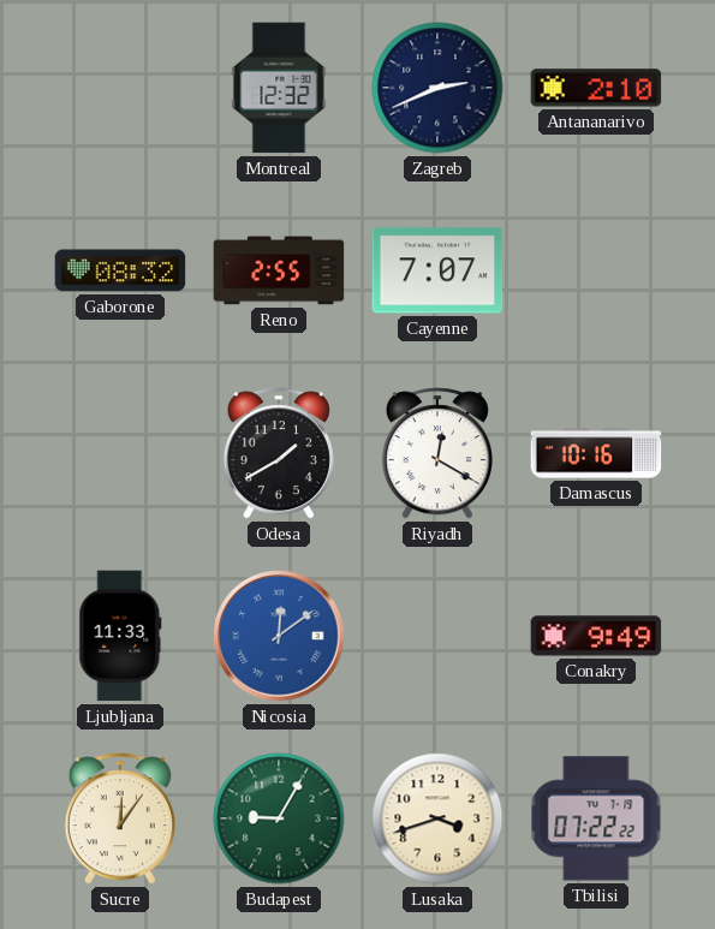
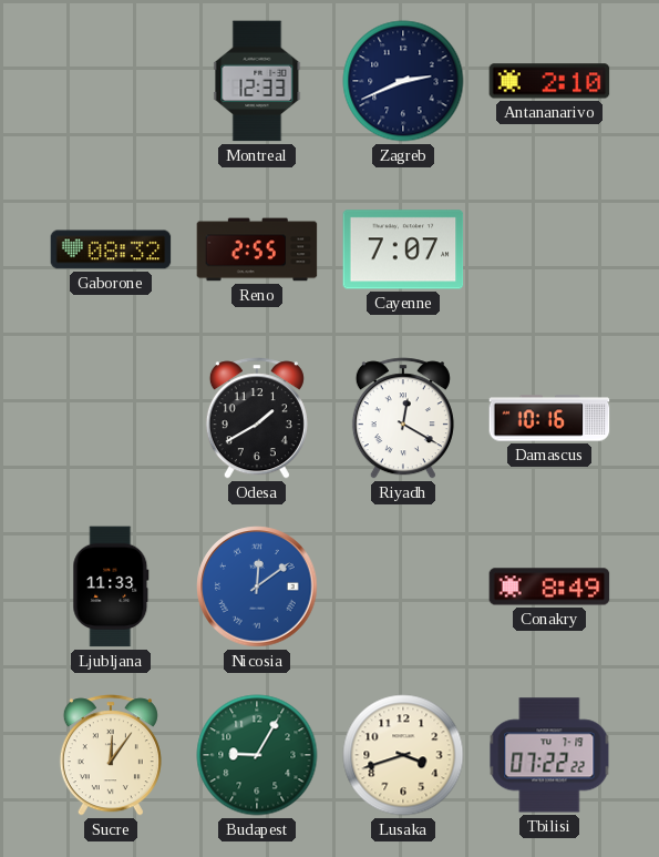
Montreal: 12:32 -> 12:33
Conakry: 9:49 -> 8:49
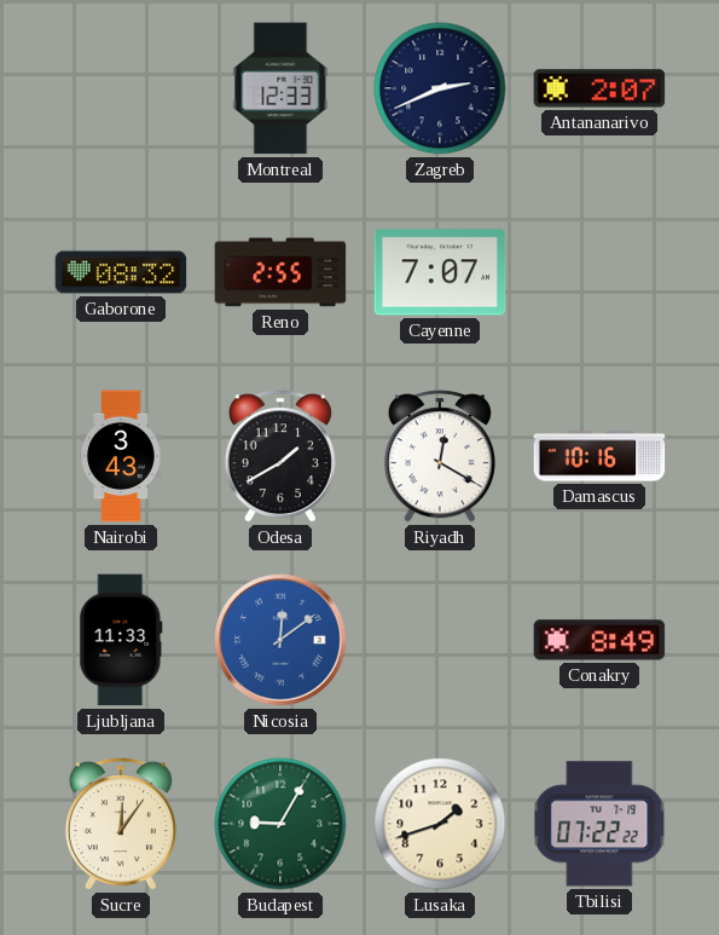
Antananarivo: 2:10 -> 2:07
Nairobi: none -> 3:43
Lusaka: 3:42 -> 1:42
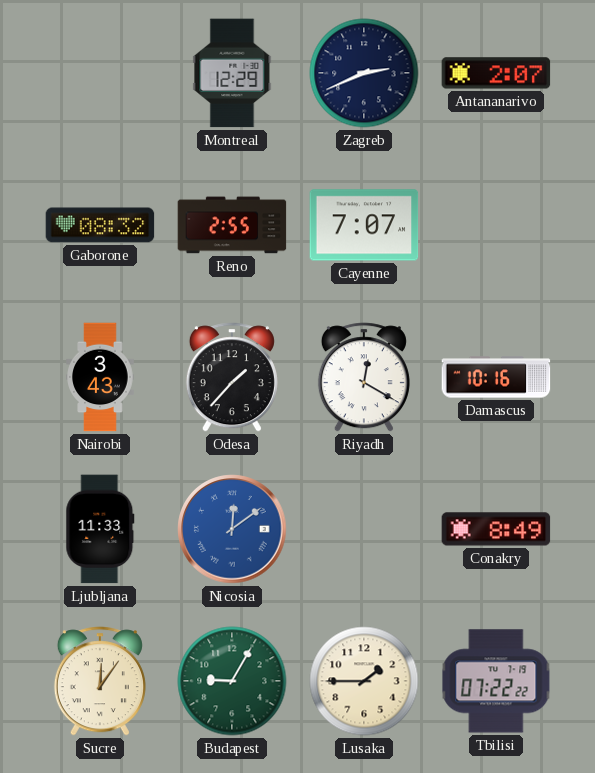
Montreal: 12:33 -> 12:29
Odesa: 1:40 -> 1:37
Lusaka: 1:42 -> 1:45
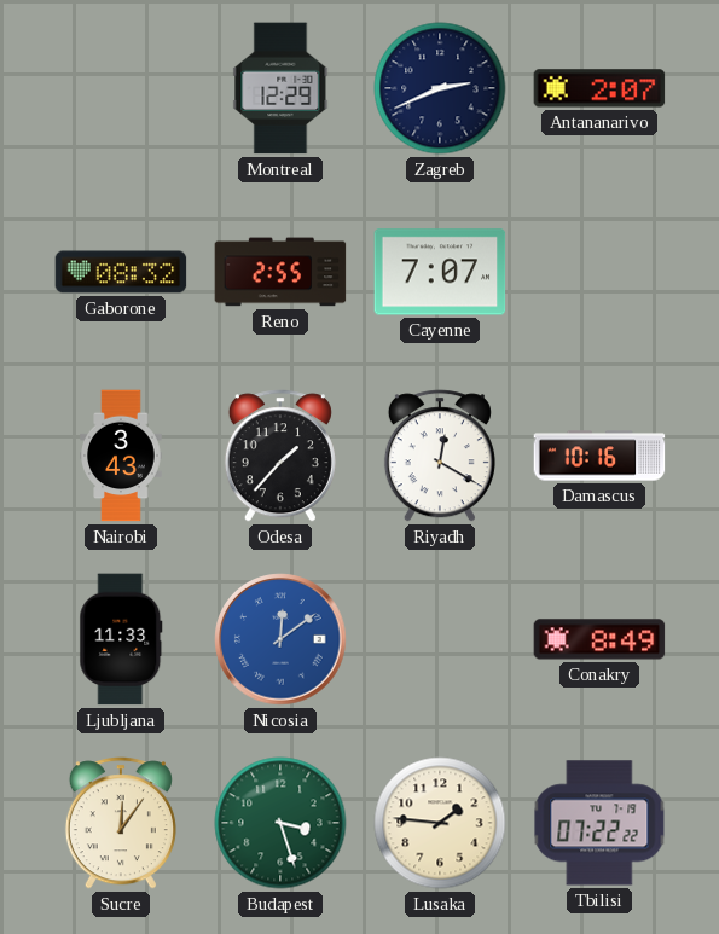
Budapest: 9:05 -> 3:27
Lusaka: 1:45 -> 1:46
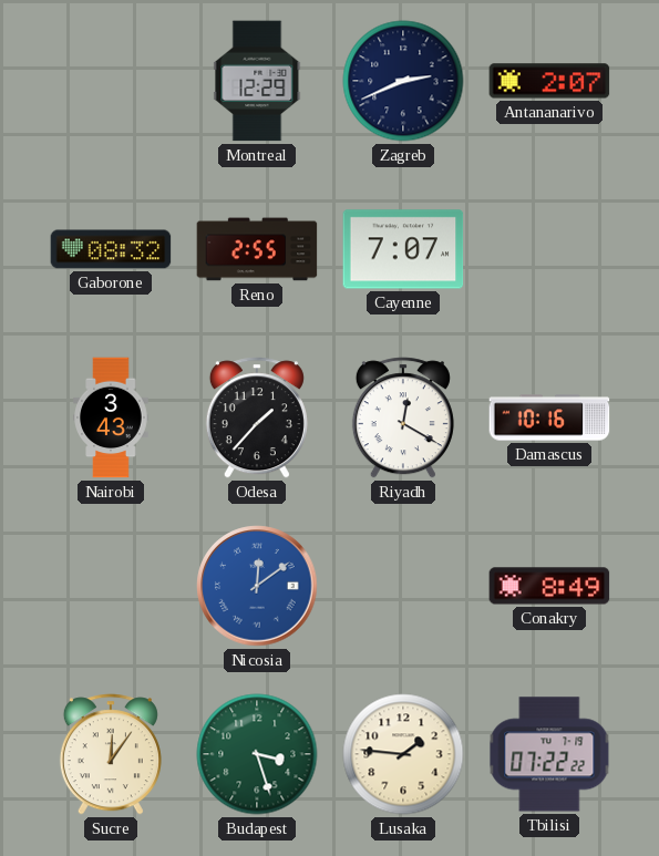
Ljubljana: 11:33 -> none
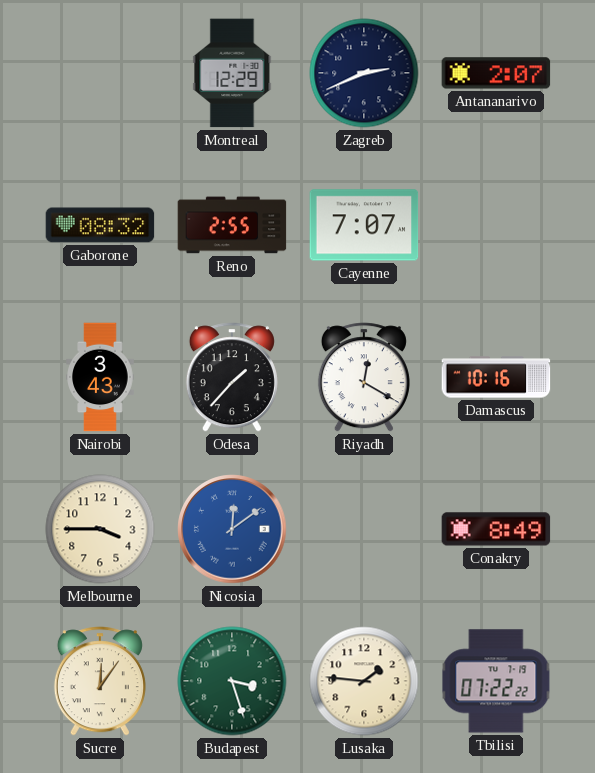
Melbourne: none -> 3:45
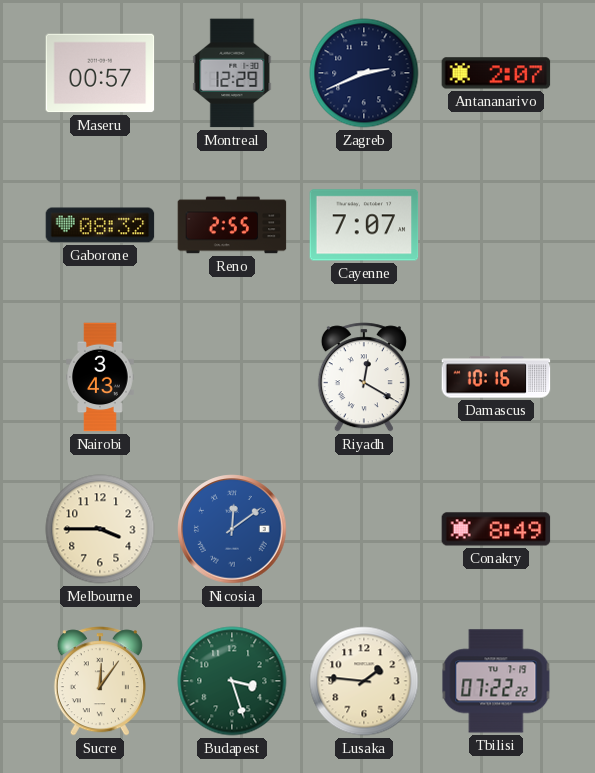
Maseru: none -> 00:57
Odesa: 1:37 -> none
